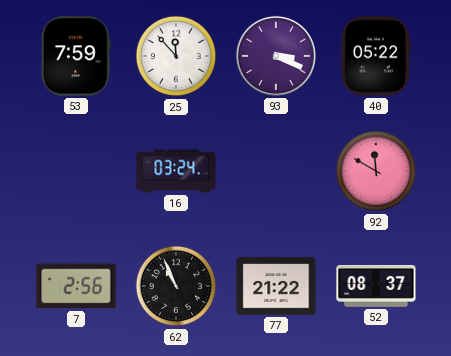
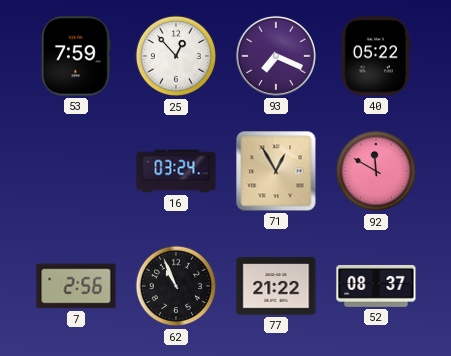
25: 11:53 -> 12:53
93: 3:19 -> 7:19
71: none -> 12:55
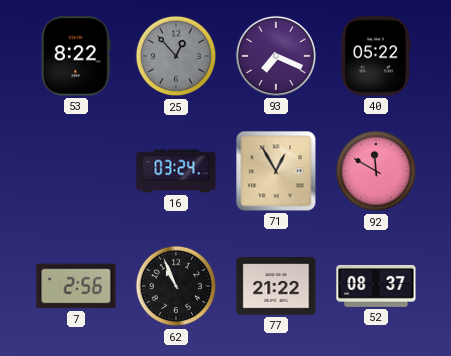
53: 7:59 -> 8:22
25 dial: white -> grey
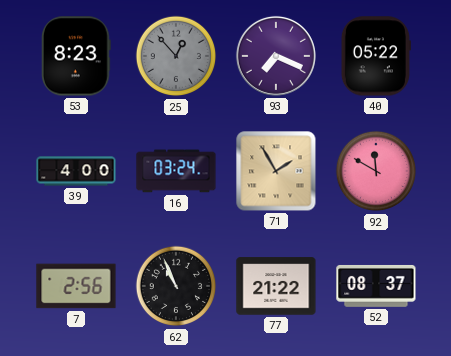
53: 8:22 -> 8:23
39: none -> 4:00
71: 12:55 -> 1:55
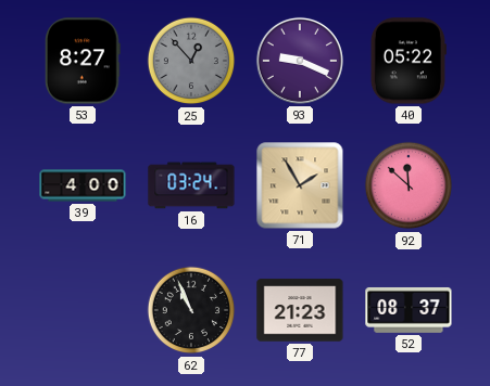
53: 8:23 -> 8:27
93: 7:19 -> 9:19
92: 11:50 -> 11:52
7: 2:56 -> none
77: 21:22 -> 21:23
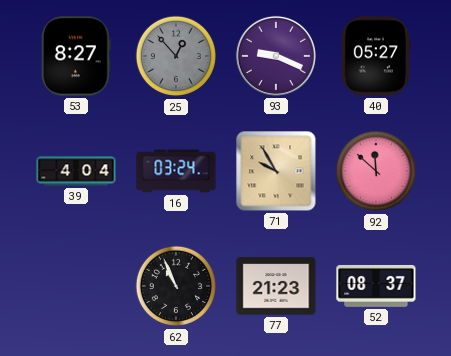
40: 05:22 -> 05:27
39: 4:00 -> 4:04
71: 1:55 -> 9:55
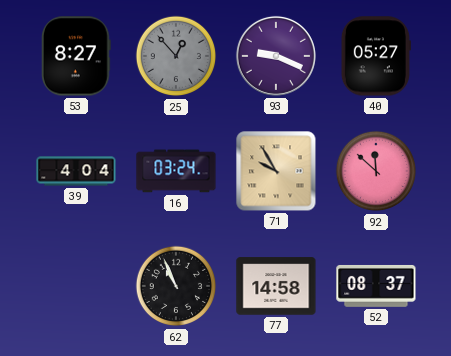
77: 21:23 -> 14:58
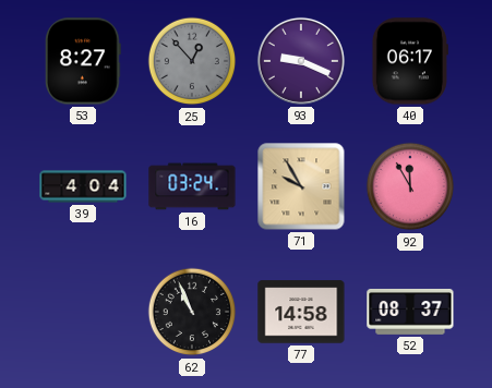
40: 05:27 -> 06:17
92: 11:52 -> 11:55
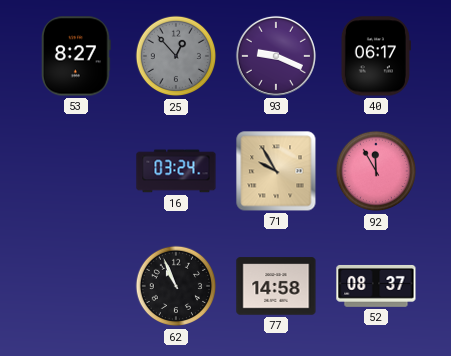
39: 4:04 -> none
